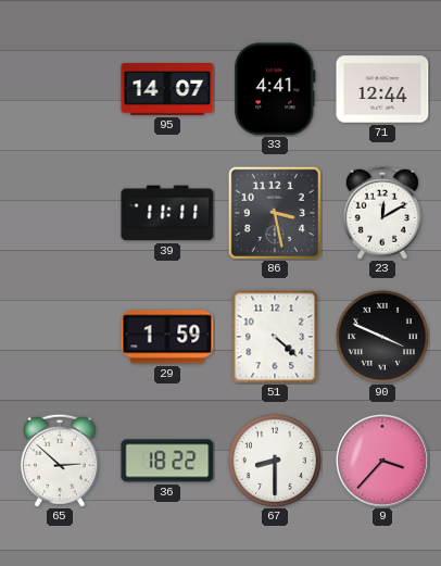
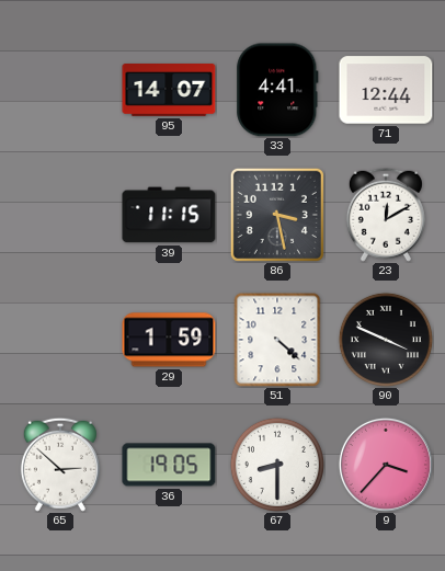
39: 11:11 -> 11:15
36: 18:22 -> 19:05
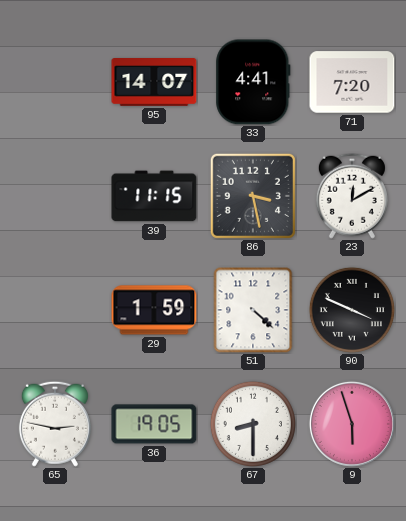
71: 12:44 -> 7:20
65: 2:52 -> 2:47
9: 3:37 -> 5:57
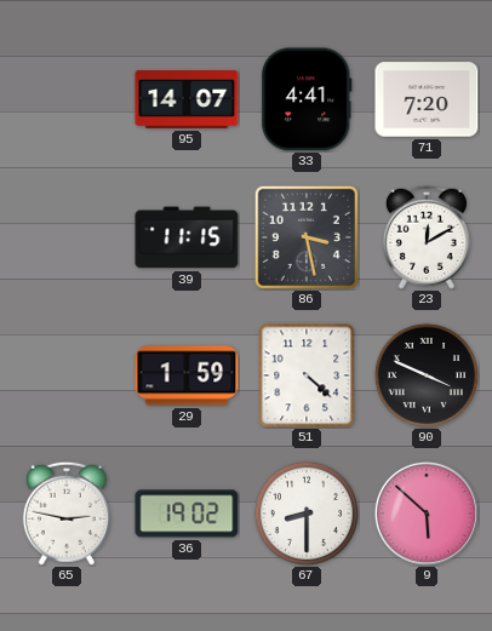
36: 19:05 -> 19:02
9: 5:57 -> 5:52
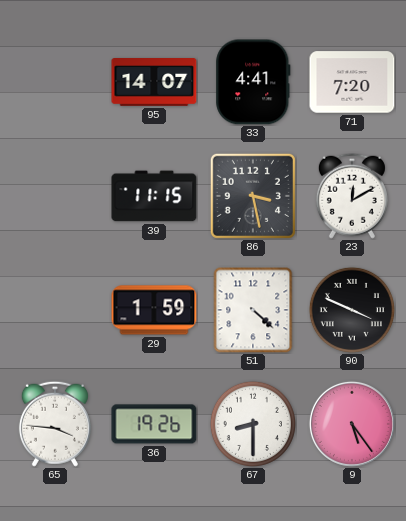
65: 2:47 -> 3:46
36: 19:02 -> 19:26
9: 5:52 -> 5:24
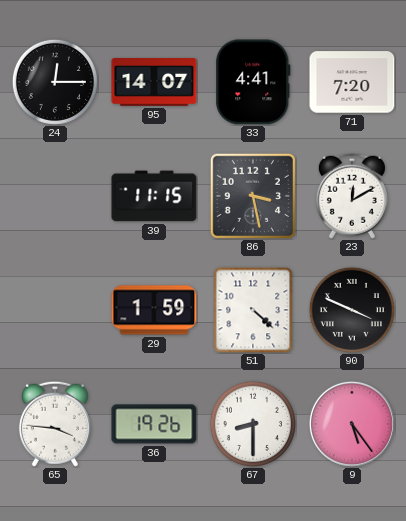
24: none -> 12:15
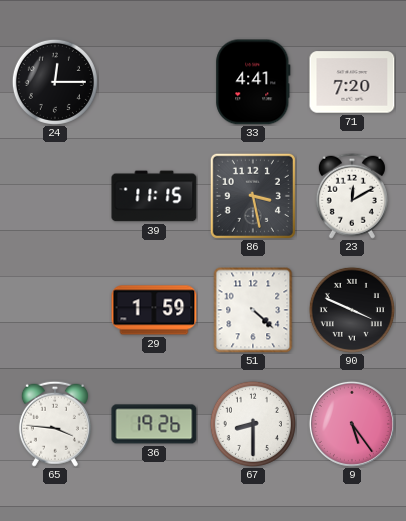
95: 14:07 -> none
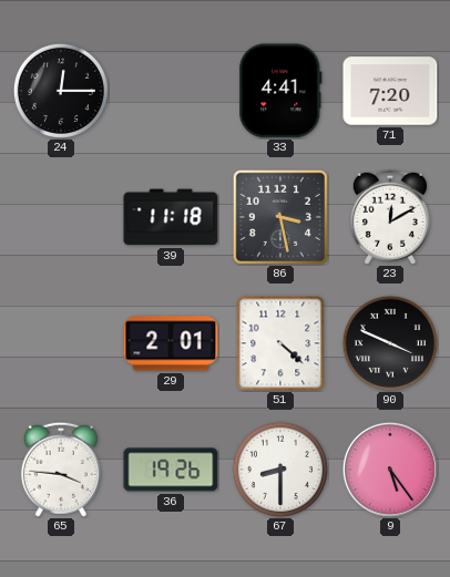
39: 11:15 -> 11:18
29: 1:59 -> 2:01
